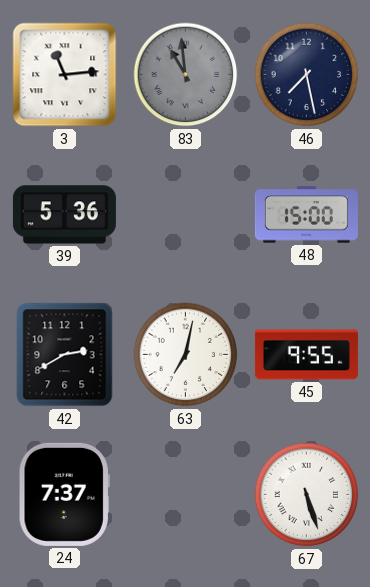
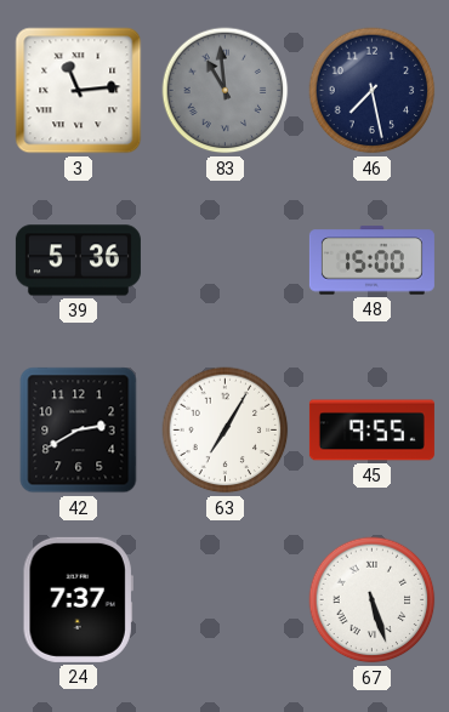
63: 7:02 -> 7:05
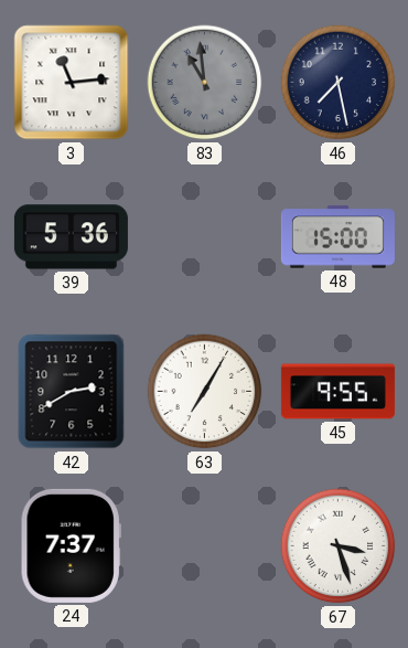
67: 5:27 -> 3:27
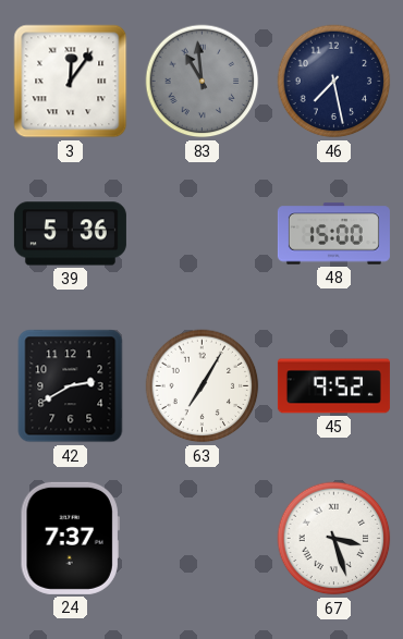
3: 11:14 -> 12:06
45: 9:55 -> 9:52
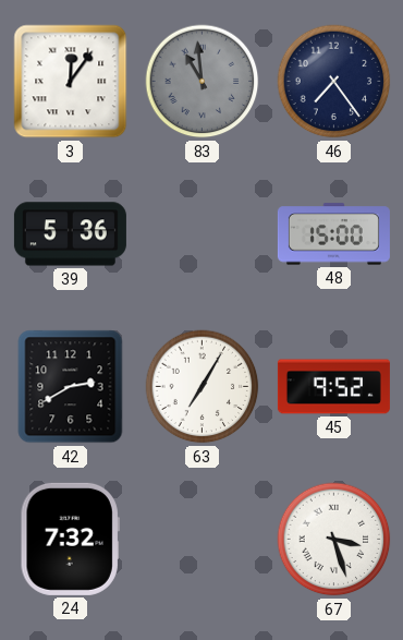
46: 7:28 -> 7:24
24: 7:37 -> 7:32
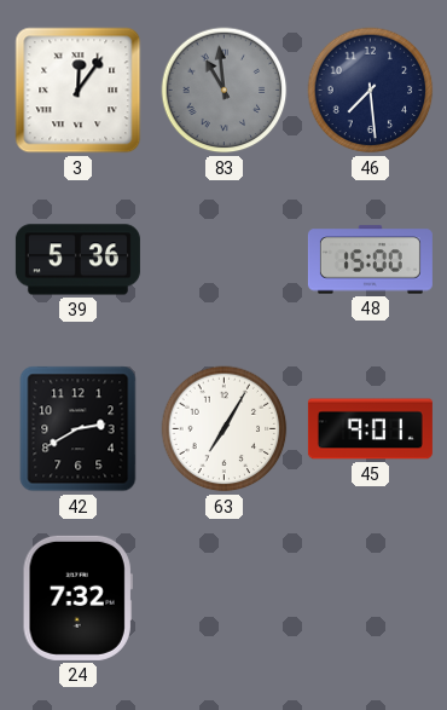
46: 7:24 -> 7:29
45: 9:52 -> 9:01
67: 3:27 -> none
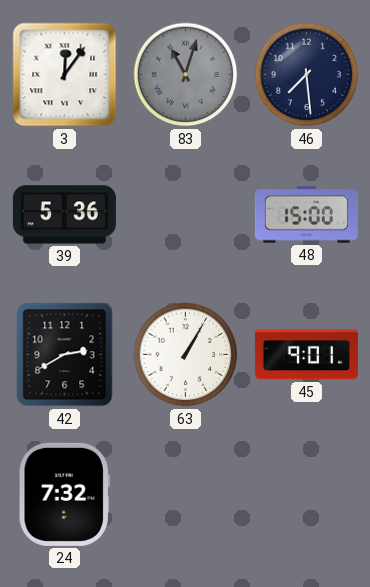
83: 10:59 -> 11:03
63: 7:05 -> 1:05
